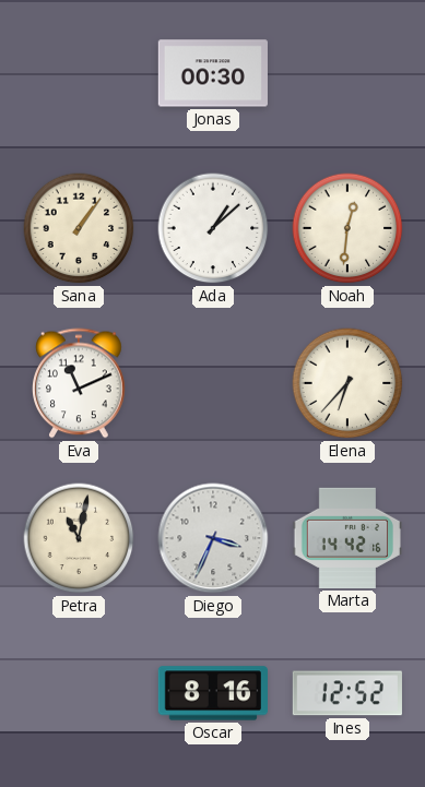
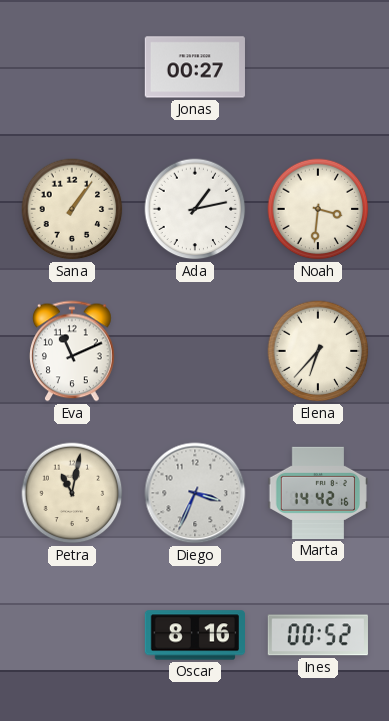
Jonas: 00:30 -> 00:27
Ada: 1:08 -> 1:13
Noah: 12:31 -> 3:31
Ines: 12:52 -> 00:52
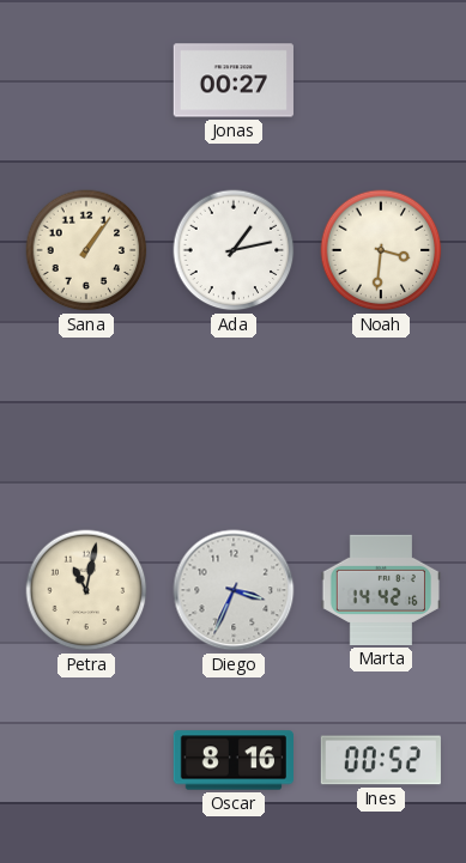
Eva: 11:11 -> none
Elena: 6:37 -> none
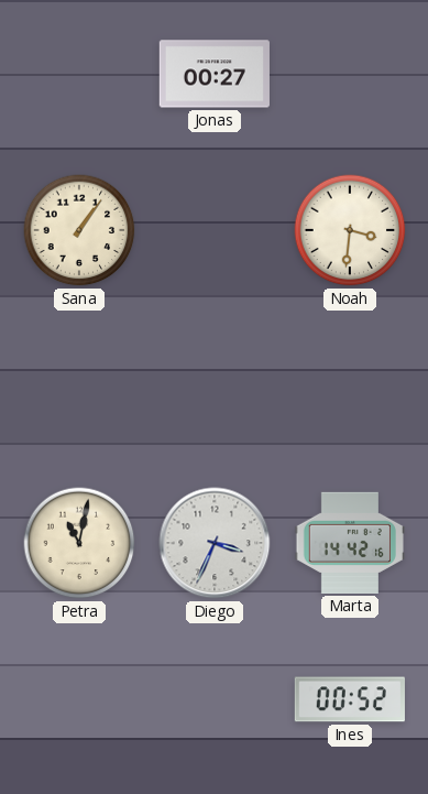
Ada: 1:13 -> none
Oscar: 8:16 -> none
